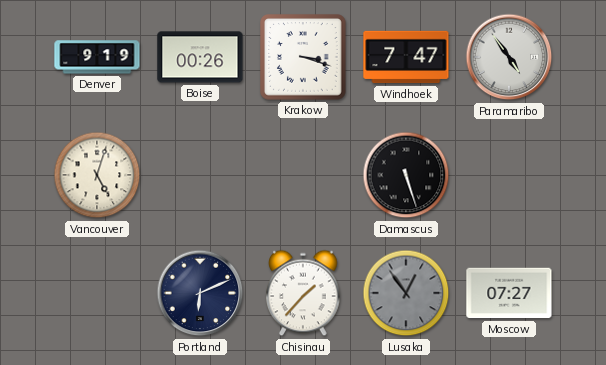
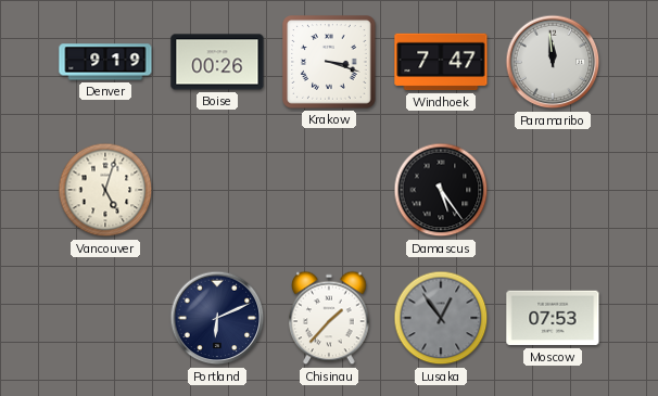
Paramaribo: 4:54 -> 11:59
Damascus: 5:27 -> 5:24
Moscow: 07:27 -> 07:53
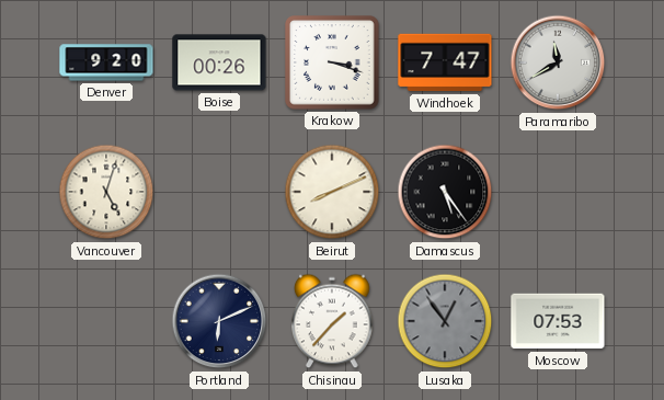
Denver: 9:19 -> 9:20
Paramaribo: 11:59 -> 11:40
Beirut: none -> 8:11
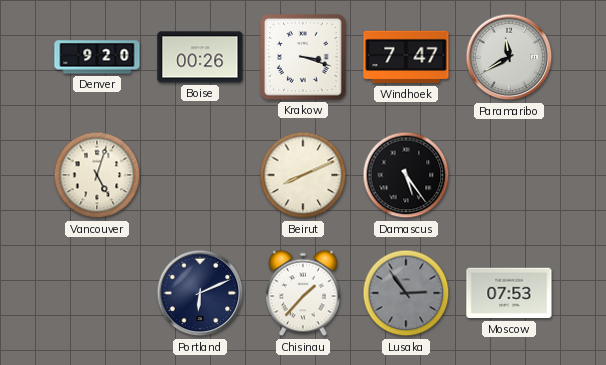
Lusaka: 12:54 -> 2:54
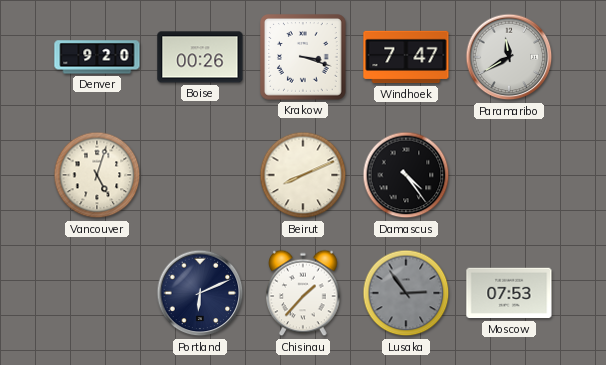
Damascus: 5:24 -> 4:24
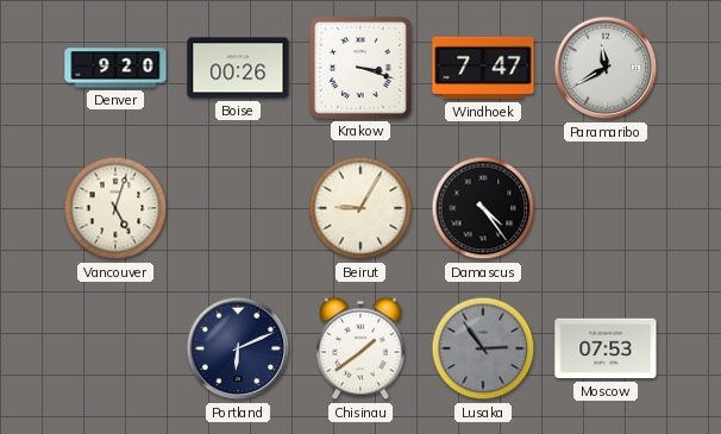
Beirut: 8:11 -> 9:05
Chisinau: 1:37 -> 1:39
